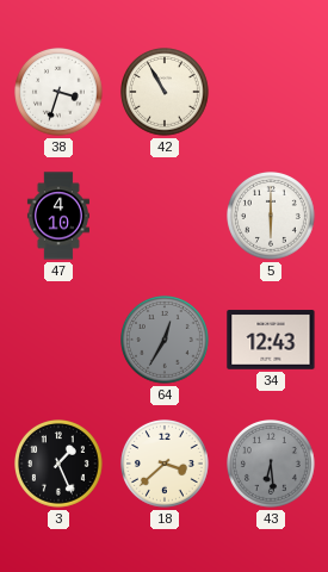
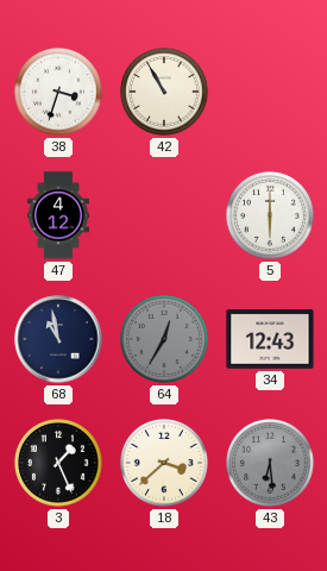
47: 4:10 -> 4:12
68: none -> 10:58
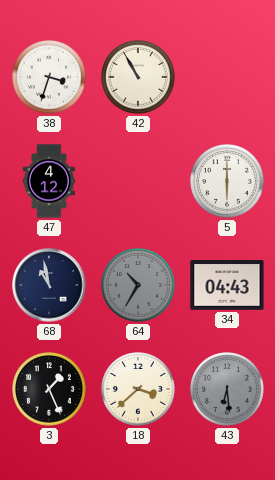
64: 12:35 -> 10:35
34: 12:43 -> 04:43
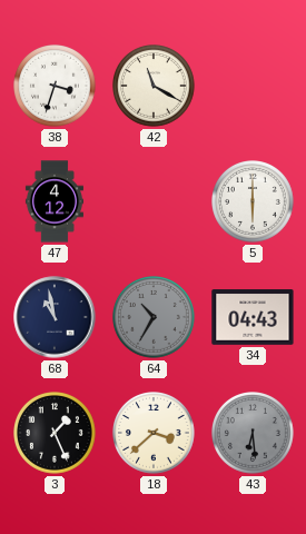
42: 10:55 -> 11:20
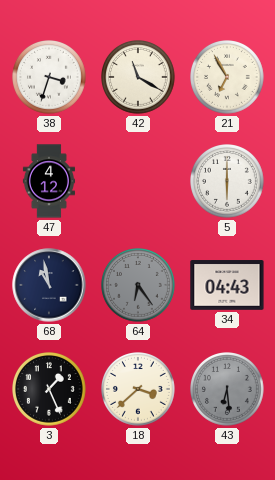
21: none -> 6:55
64: 10:35 -> 6:24
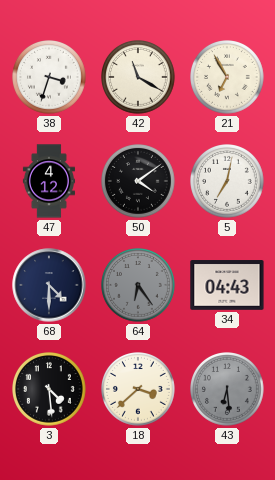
50: none -> 4:09
5: 6:00 -> 7:02
68: 10:58 -> 4:30
3: 1:26 -> 4:29
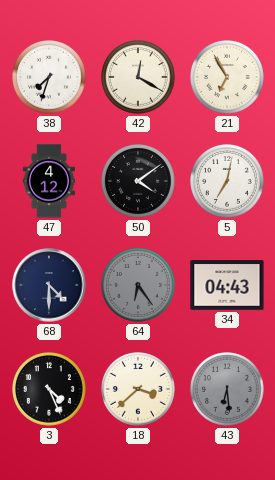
38: 3:33 -> 7:33
42: 11:20 -> 12:20
3: 4:29 -> 4:26
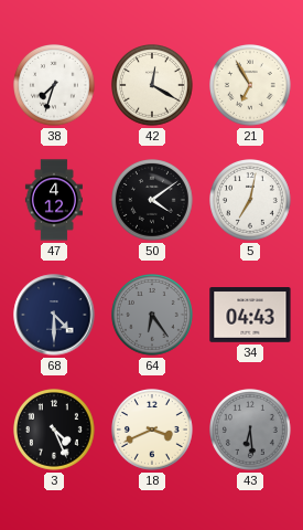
18: 3:38 -> 3:41
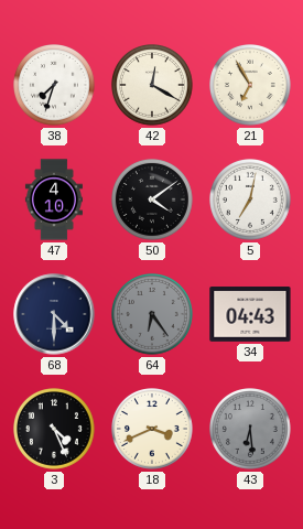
47: 4:12 -> 4:10
